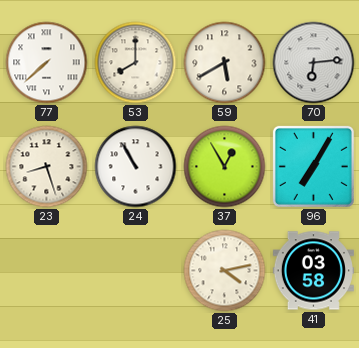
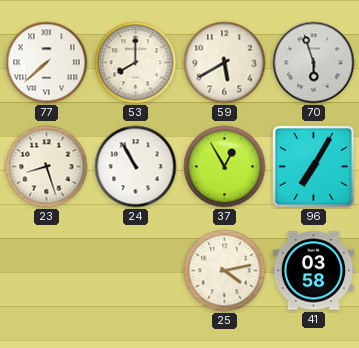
70: 6:14 -> 5:57
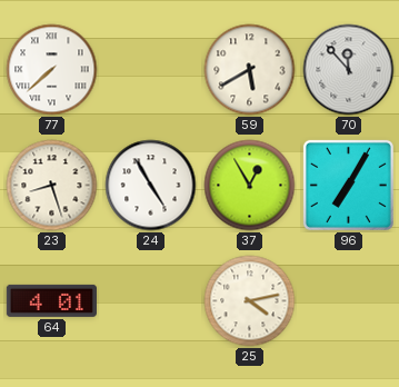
53: 8:00 -> none
70: 5:57 -> 11:53
24: 10:55 -> 4:55
64: none -> 4:01
41: 03:58 -> none
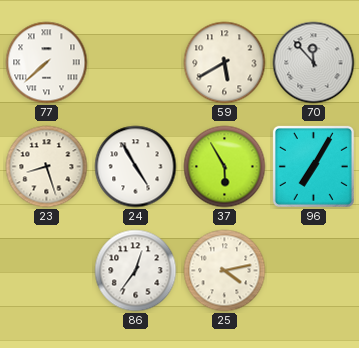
37: 12:55 -> 5:55
64: 4:01 -> none
86: none -> 12:36
